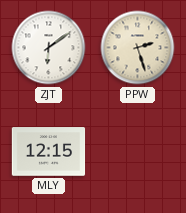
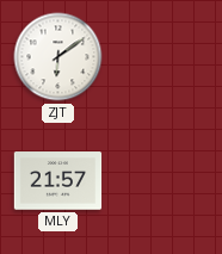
PPW: 2:27 -> none
MLY: 12:15 -> 21:57
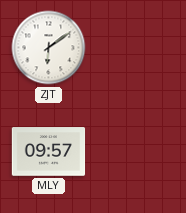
MLY: 21:57 -> 09:57
